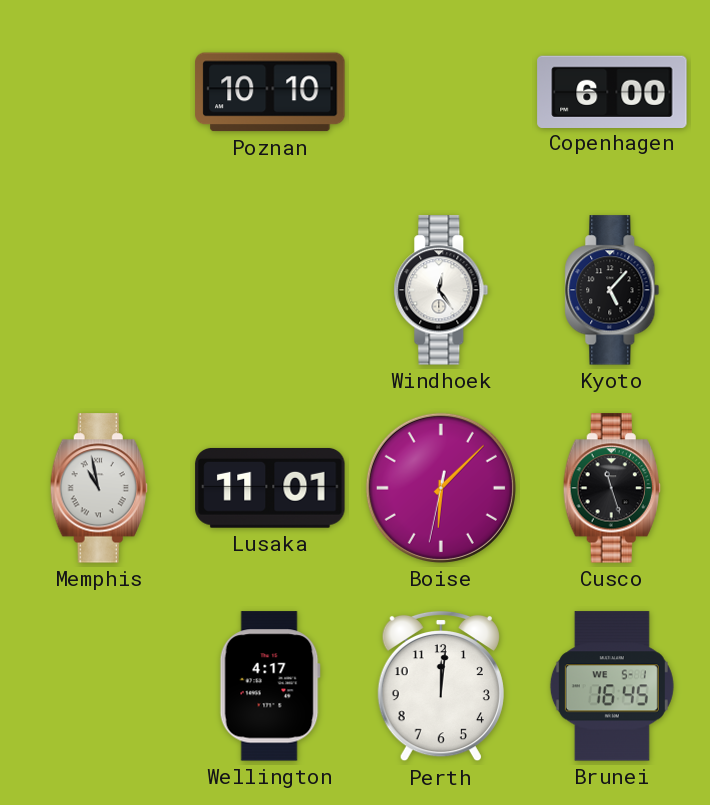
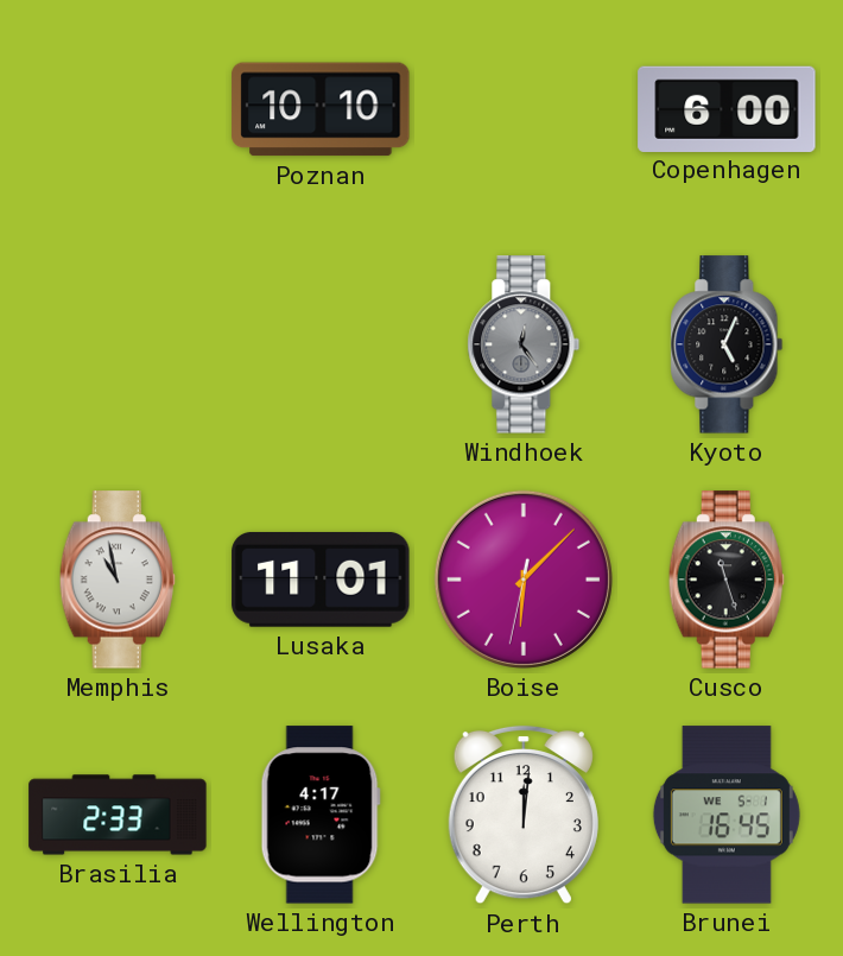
Windhoek dial: white -> grey
Kyoto: 5:07 -> 5:04
Brasilia: none -> 2:33
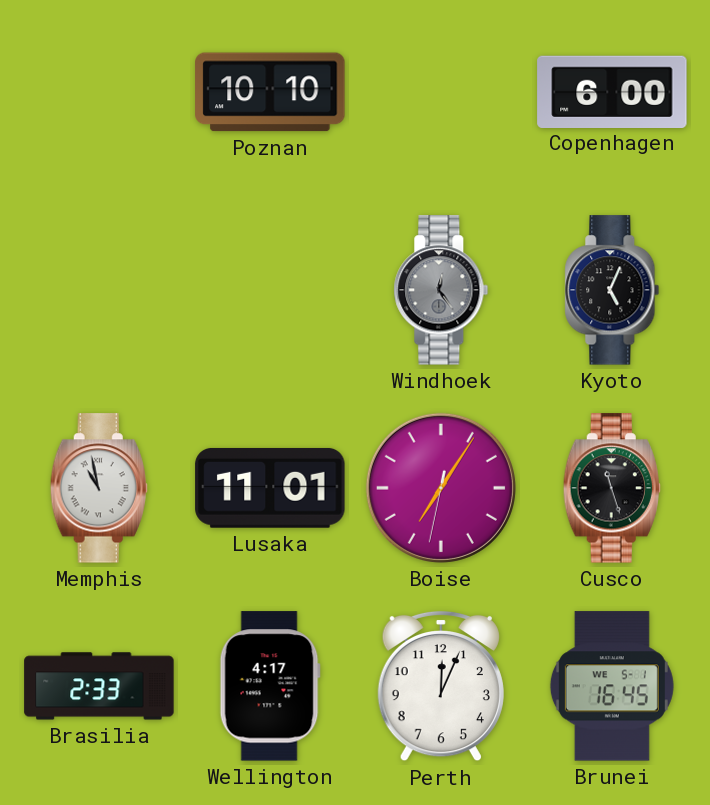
Boise: 6:07 -> 7:05
Perth: 12:01 -> 12:04
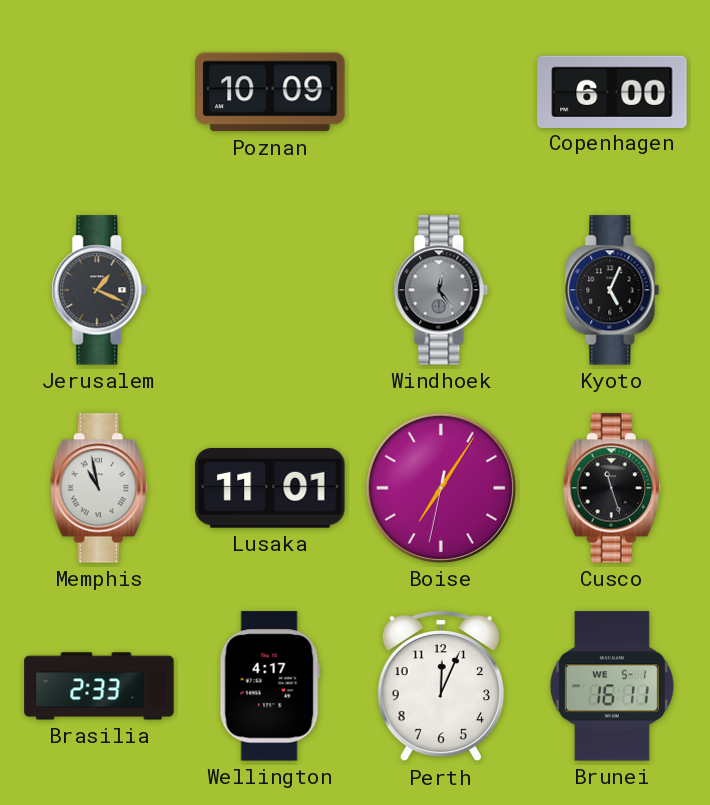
Poznan: 10:10 -> 10:09
Jerusalem: none -> 1:19
Brunei: 16:45 -> 16:11
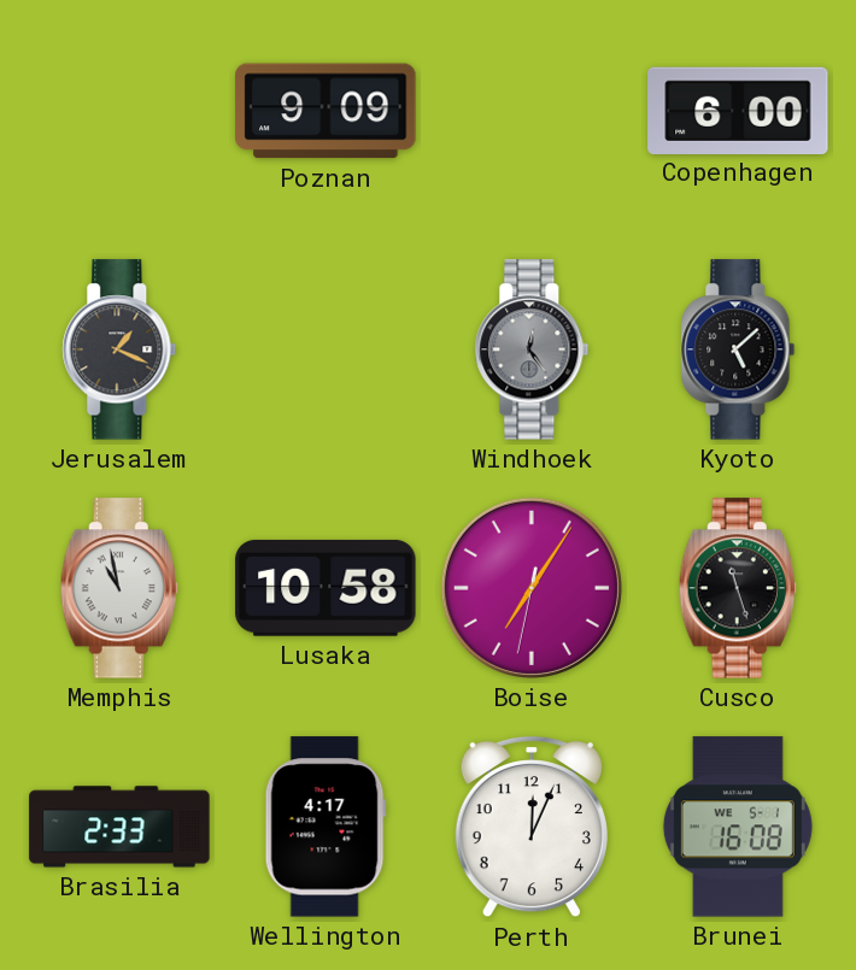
Poznan: 10:09 -> 9:09
Kyoto: 5:04 -> 5:08
Lusaka: 11:01 -> 10:58
Brunei: 16:11 -> 16:08
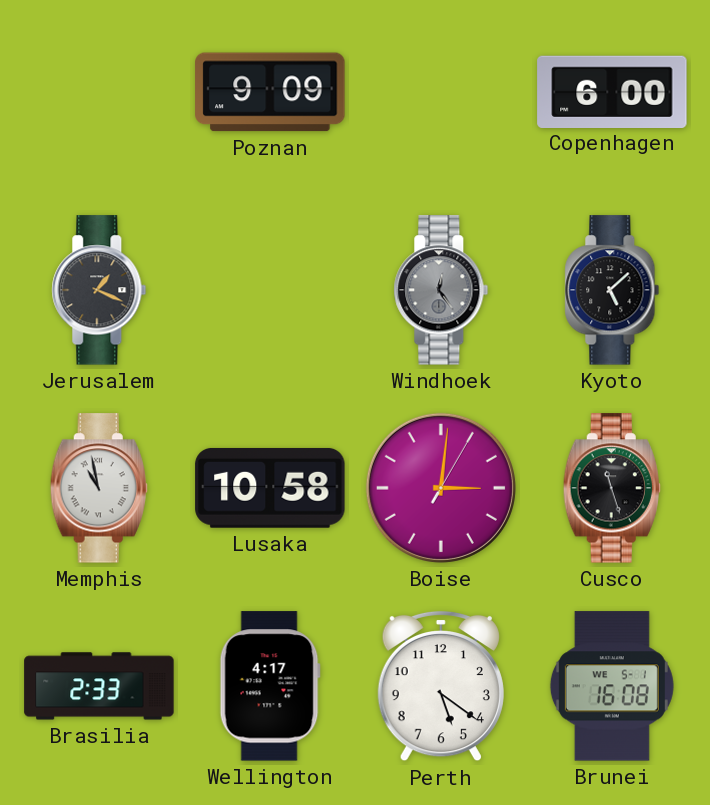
Boise: 7:05 -> 3:01
Perth: 12:04 -> 5:21
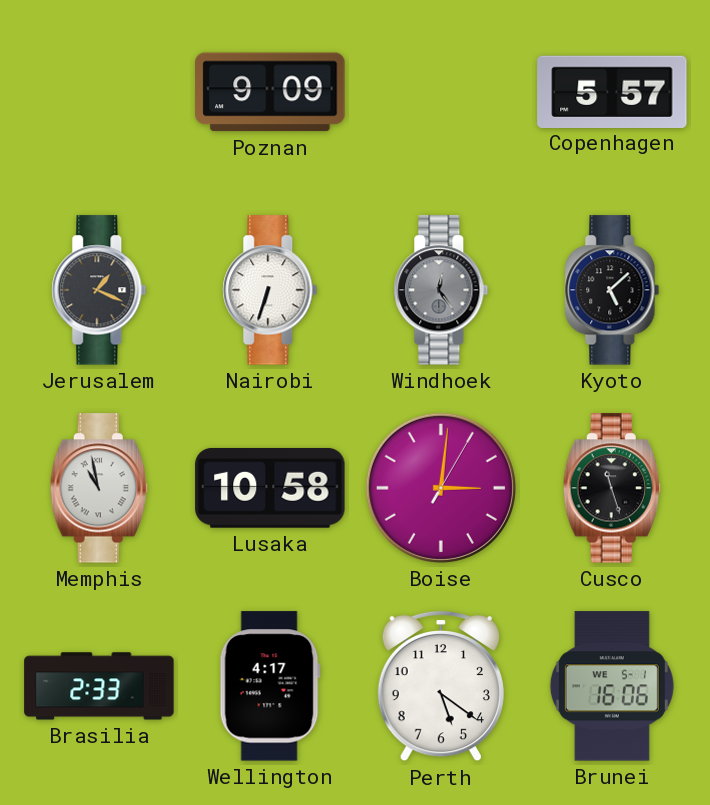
Copenhagen: 6:00 -> 5:57
Nairobi: none -> 6:33
Brunei: 16:08 -> 16:06
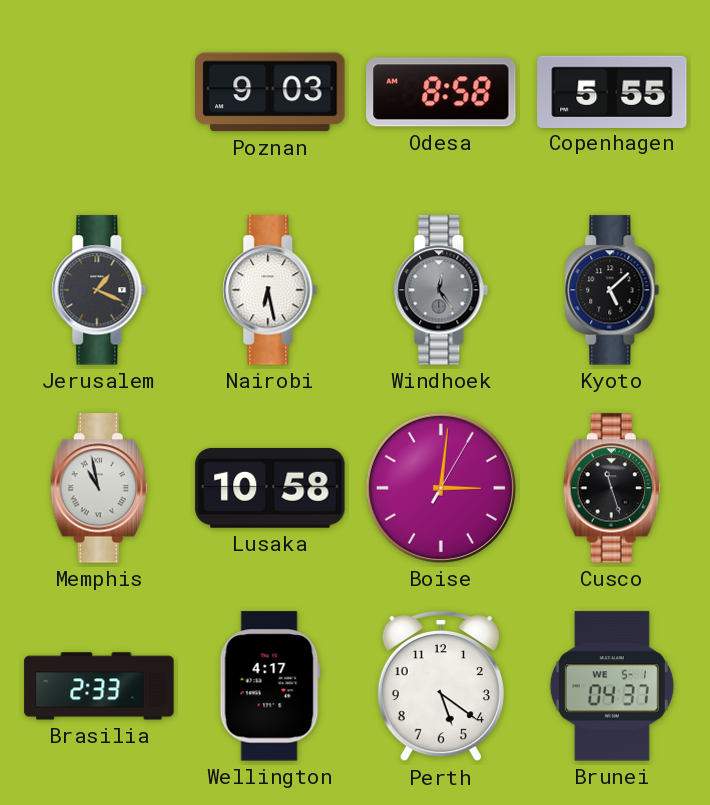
Poznan: 9:09 -> 9:03
Odesa: none -> 8:58
Copenhagen: 5:57 -> 5:55
Nairobi: 6:33 -> 6:28
Brunei: 16:06 -> 04:37
